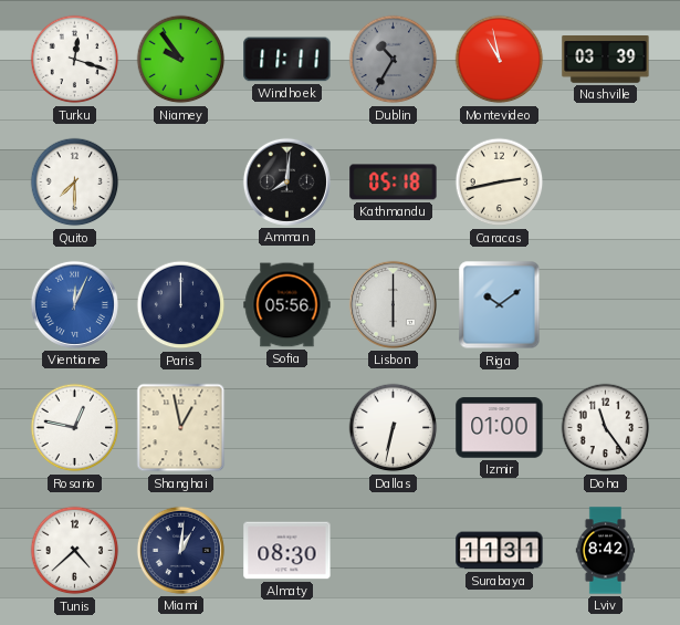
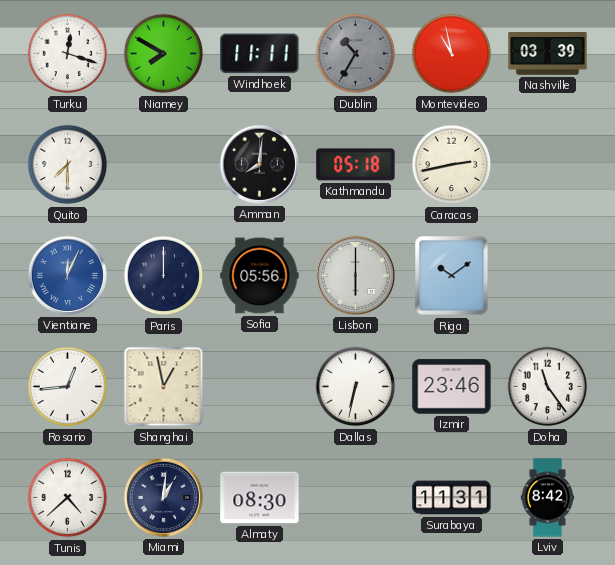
Niamey: 9:54 -> 7:50
Rosario: 12:47 -> 12:44
Izmir: 01:00 -> 23:46
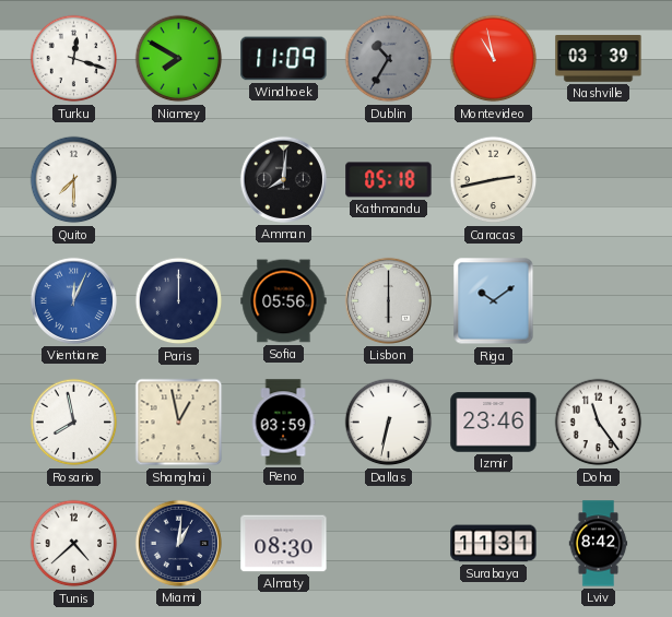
Windhoek: 11:11 -> 11:09
Rosario: 12:44 -> 7:58
Reno: none -> 03:59
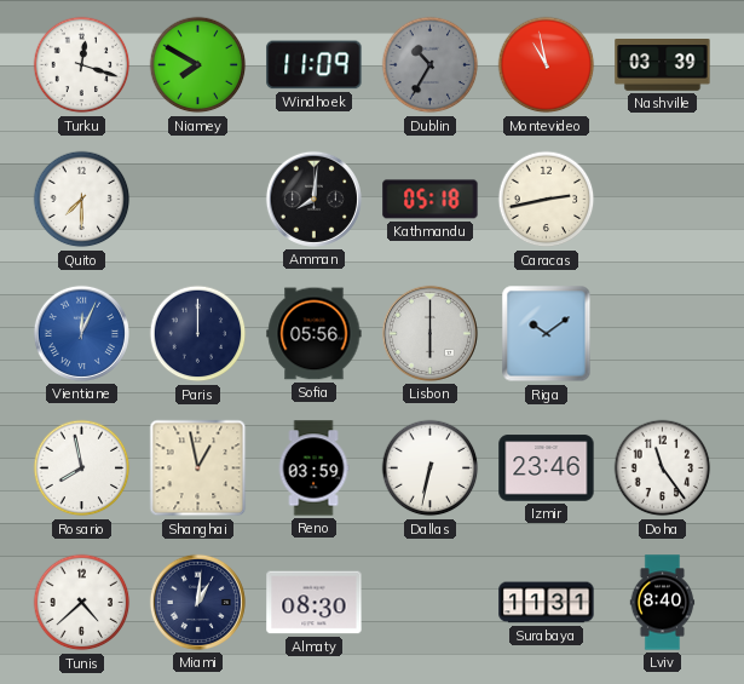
Lviv: 8:42 -> 8:40
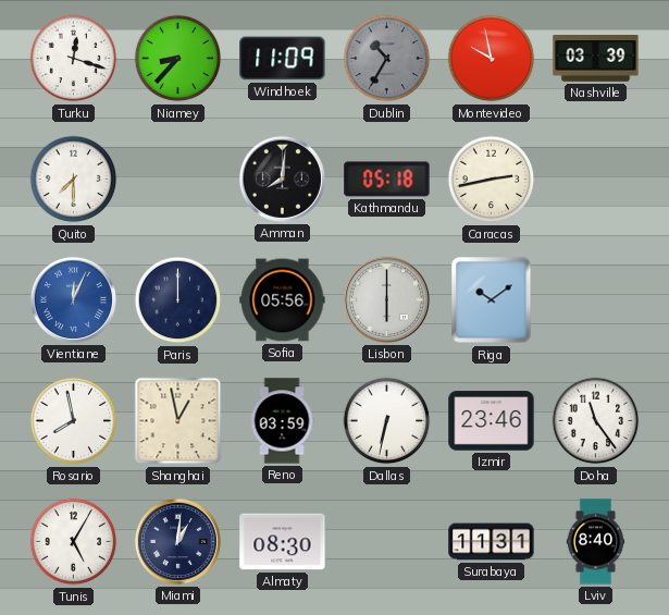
Niamey: 7:50 -> 8:37
Montevideo: 10:58 -> 9:58
Tunis: 4:38 -> 5:05
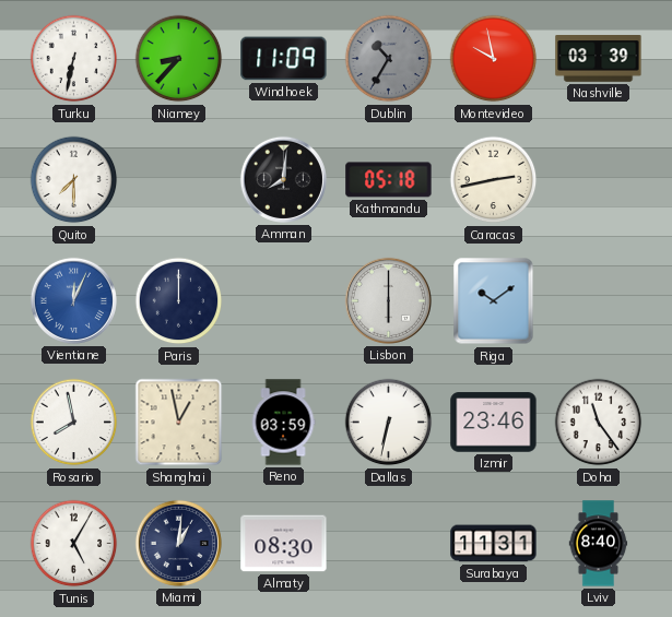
Turku: 12:18 -> 6:32
Sofia: 05:56 -> none
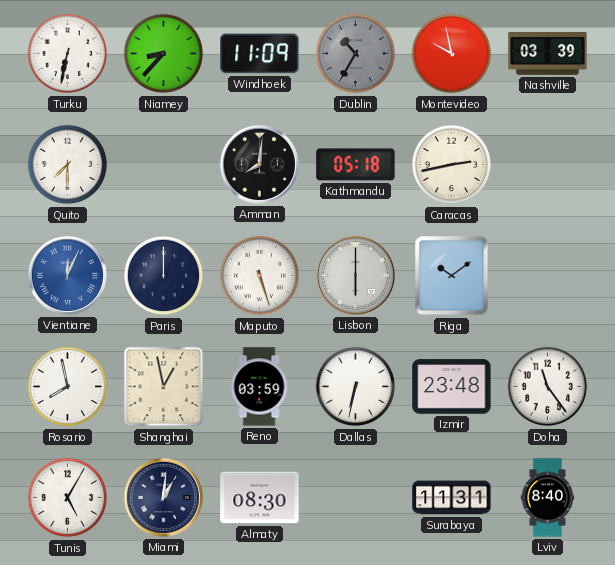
Maputo: none -> 5:27
Izmir: 23:46 -> 23:48
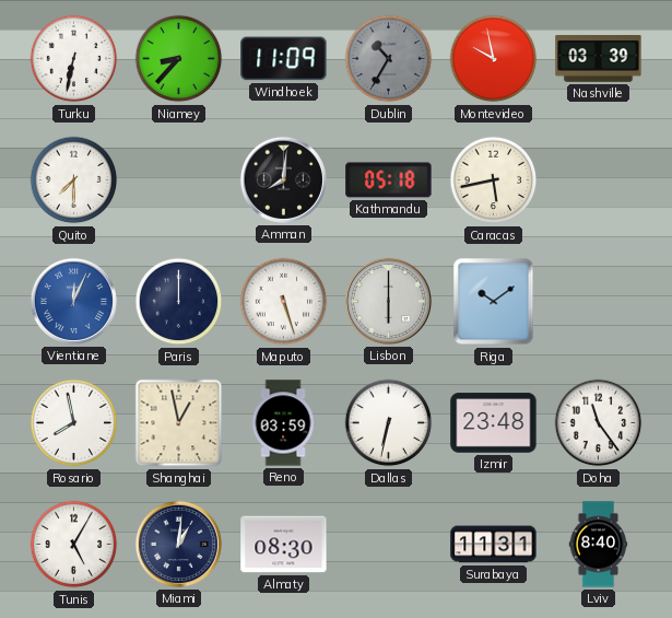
Caracas: 2:43 -> 5:43
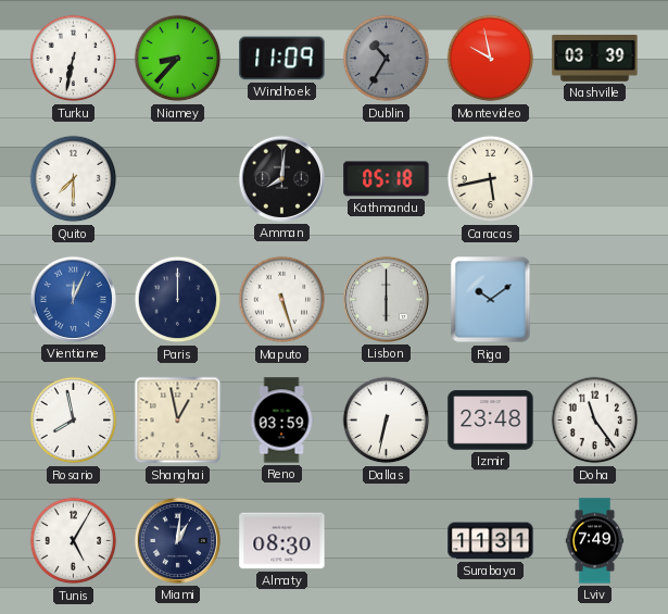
Lviv: 8:40 -> 7:49
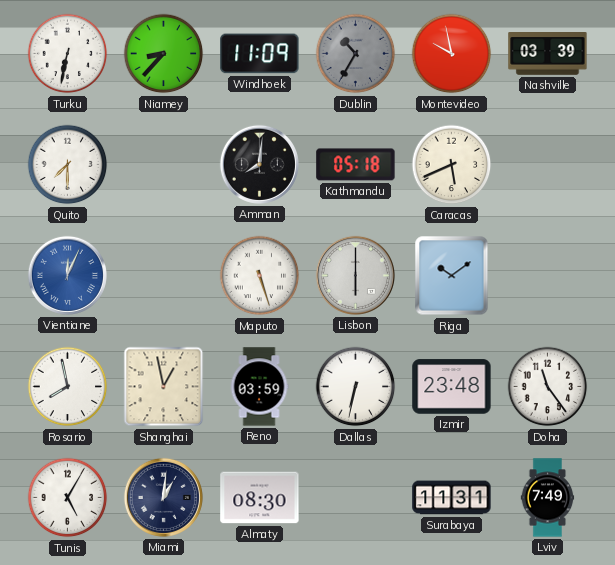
Caracas: 5:43 -> 5:41
Paris: 12:00 -> none
